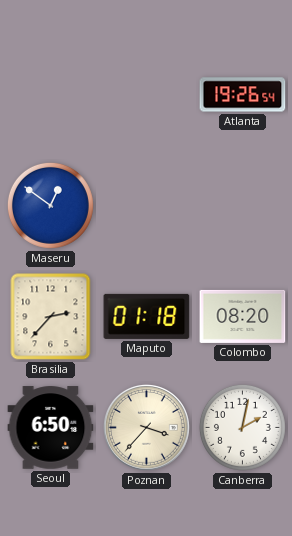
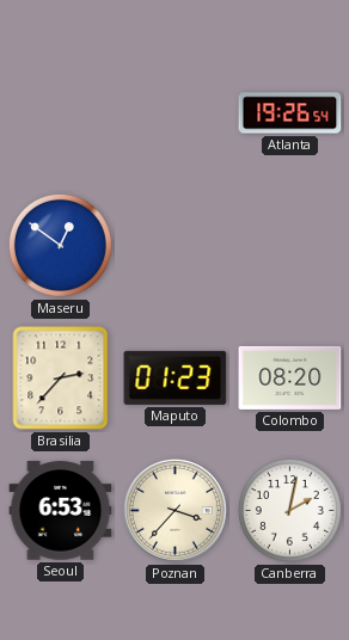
Maputo: 01:18 -> 01:23
Seoul: 6:50 -> 6:53
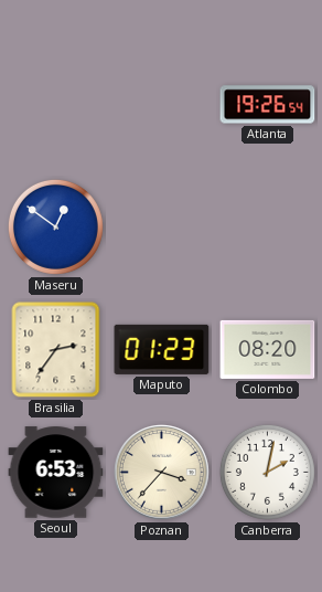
Brasilia: 2:37 -> 2:36
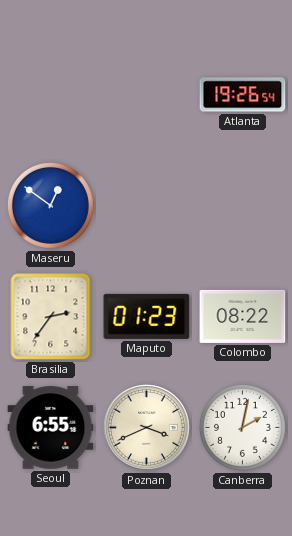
Colombo: 08:20 -> 08:22
Seoul: 6:53 -> 6:55
Poznan: 3:37 -> 3:41
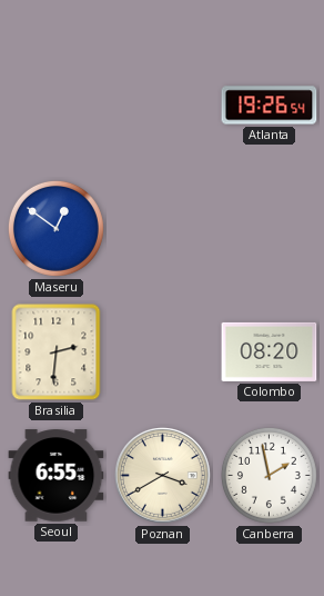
Brasilia: 2:36 -> 2:31
Maputo: 01:23 -> none
Colombo: 08:22 -> 08:20
Poznan: 3:41 -> 3:40
Canberra: 2:02 -> 1:58
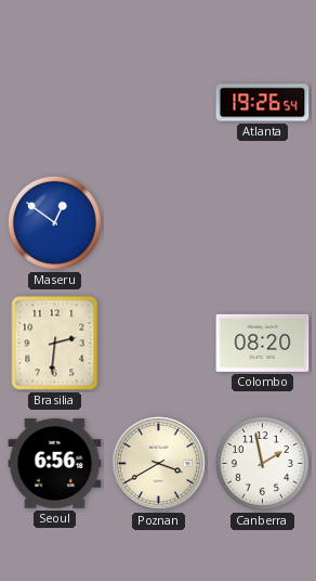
Seoul: 6:55 -> 6:56
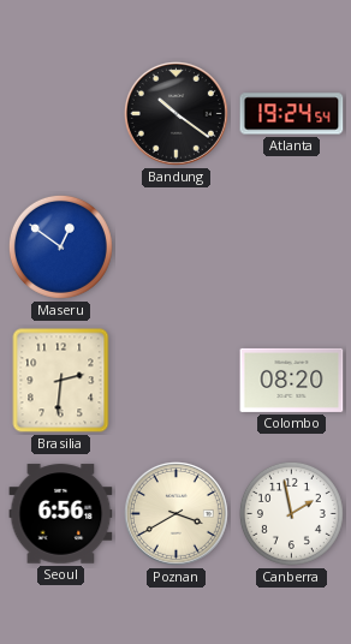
Bandung: none -> 10:21
Atlanta: 19:26 -> 19:24
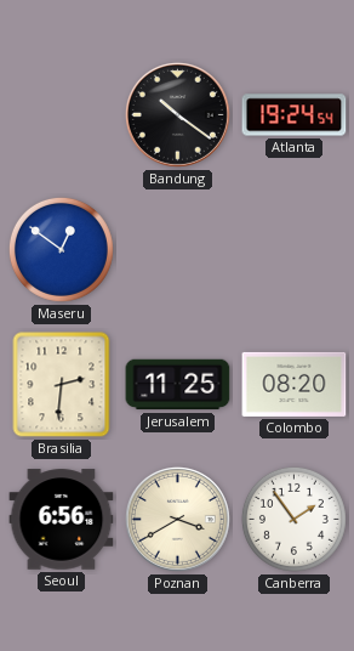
Jerusalem: none -> 11:25
Canberra: 1:58 -> 1:54
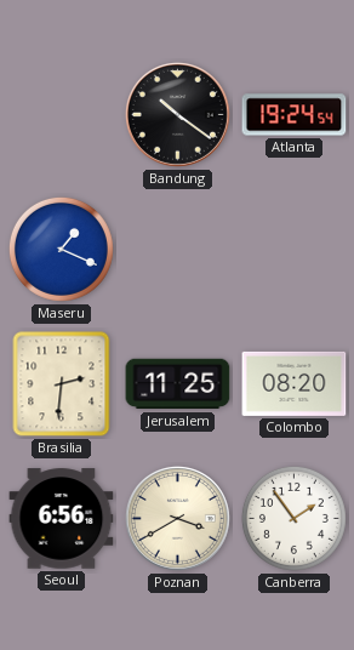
Maseru: 12:51 -> 1:19
